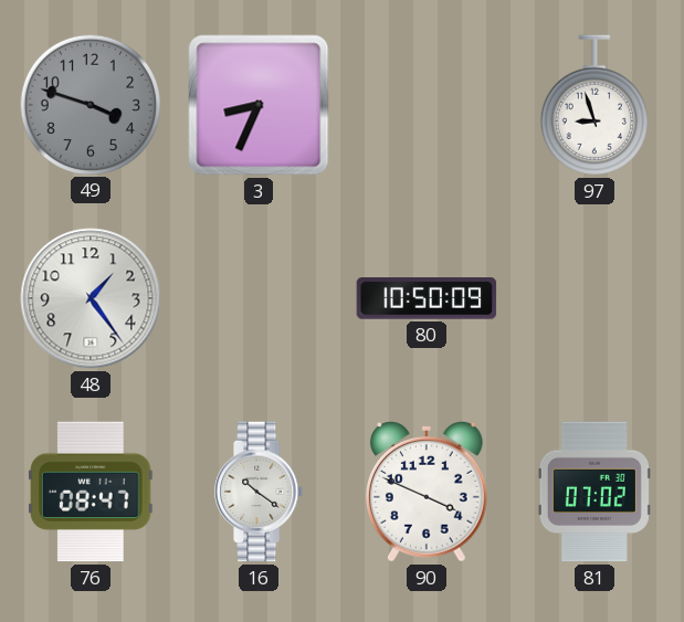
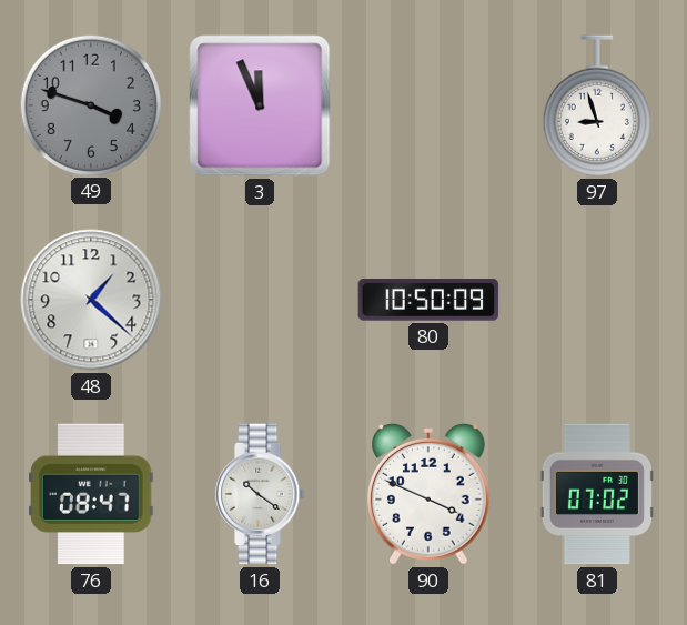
3: 8:34 -> 11:56
48: 1:24 -> 1:22
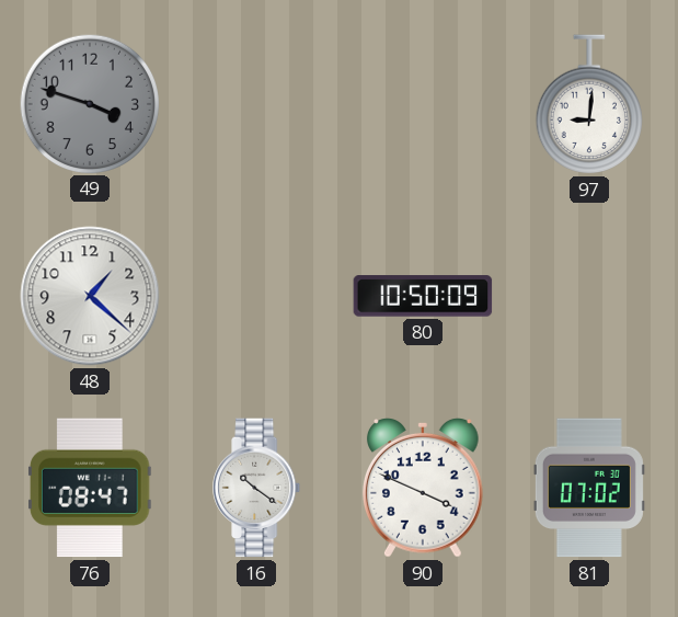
3: 11:56 -> none
97: 8:57 -> 9:01
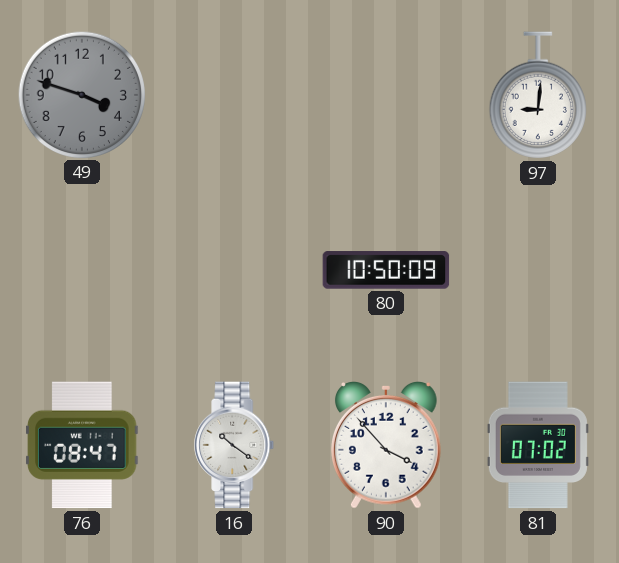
48: 1:22 -> none
90: 3:49 -> 3:53
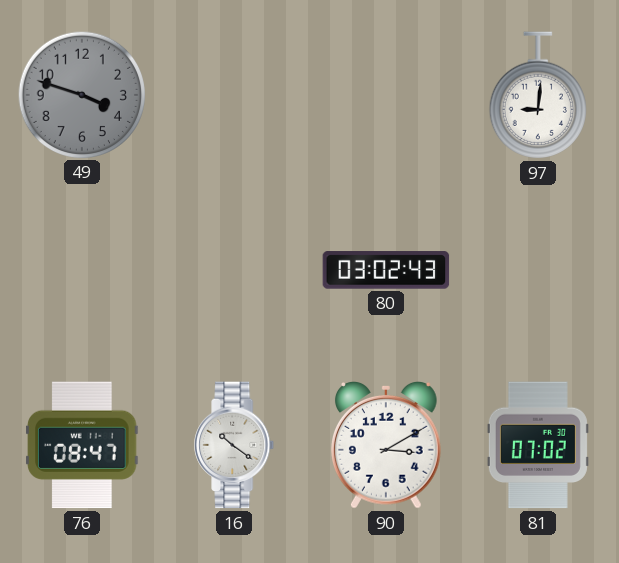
80: 10:50 -> 03:02
90: 3:53 -> 3:10
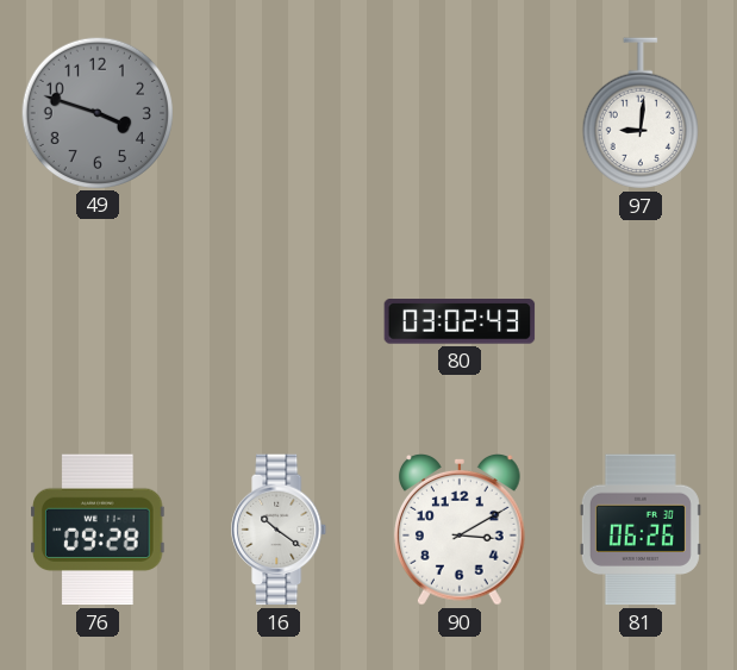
76: 08:47 -> 09:28
81: 07:02 -> 06:26
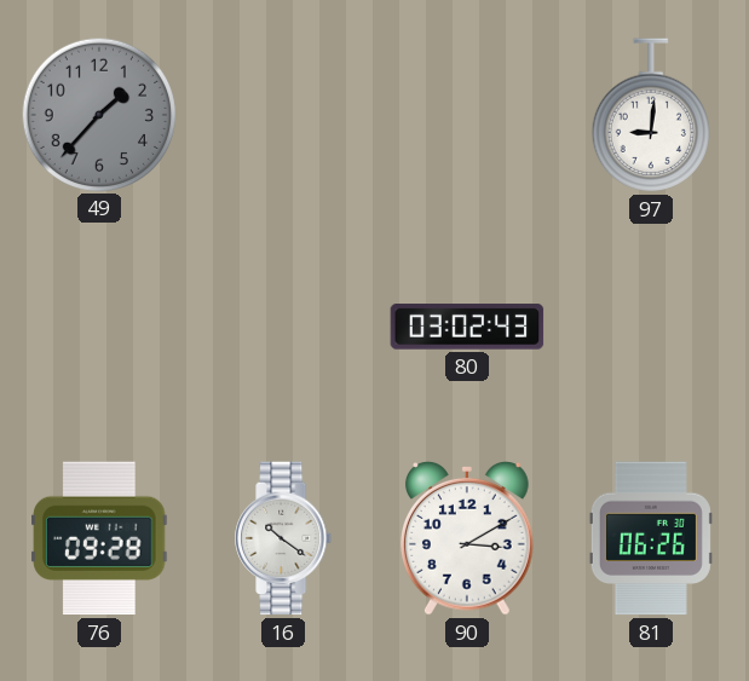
49: 3:48 -> 1:37
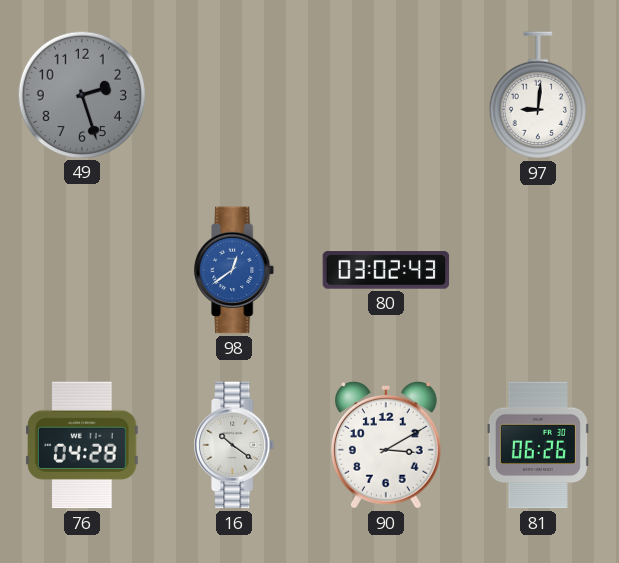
49: 1:37 -> 2:27
98: none -> 12:39
76: 09:28 -> 04:28
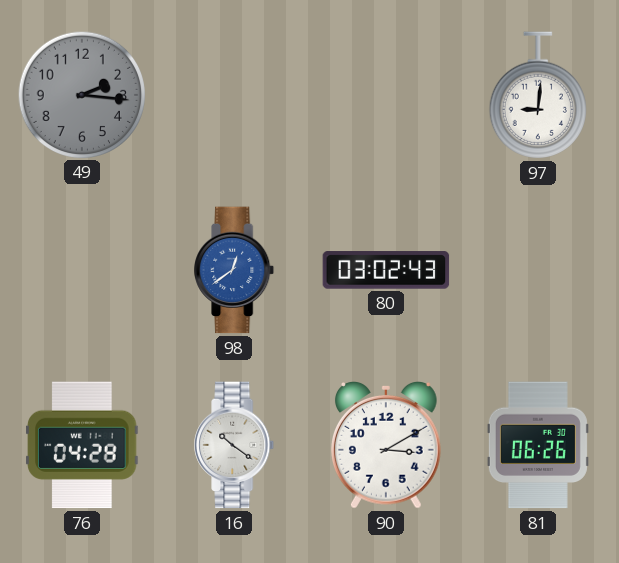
49: 2:27 -> 2:16
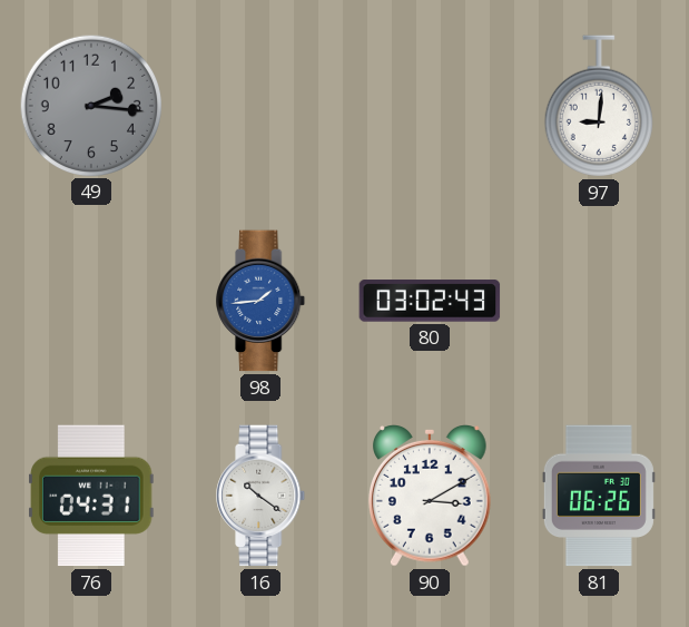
98: 12:39 -> 1:44
76: 04:28 -> 04:31
